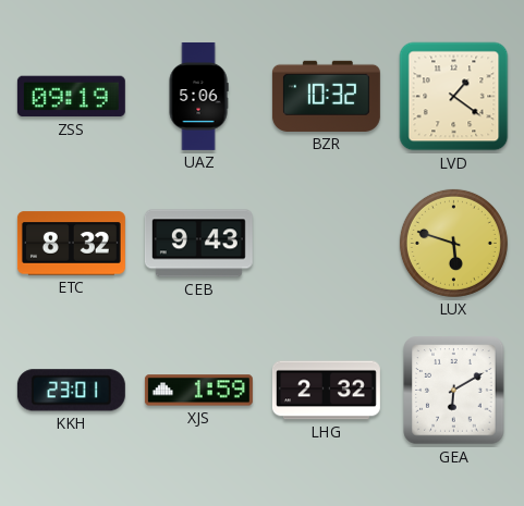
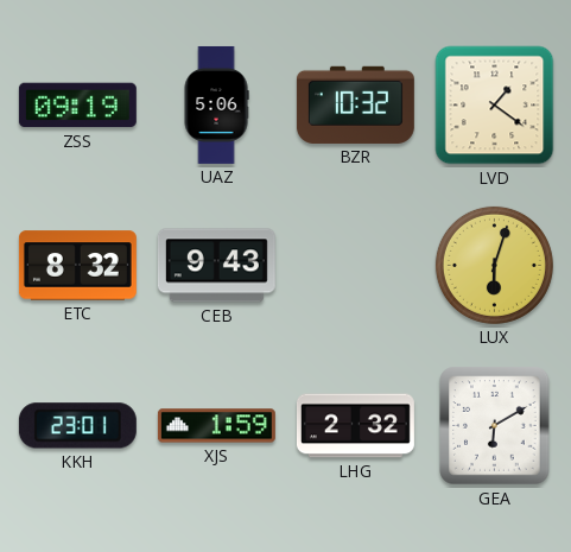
LUX: 5:48 -> 6:03
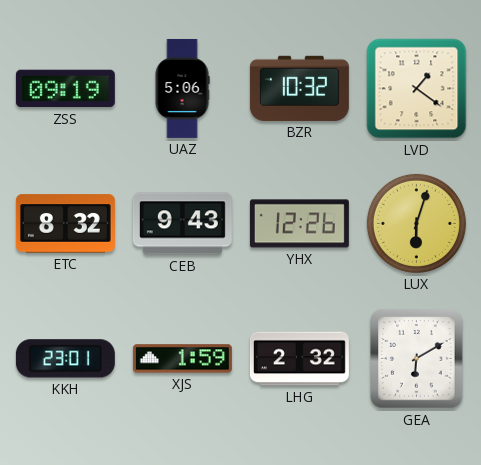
YHX: none -> 12:26
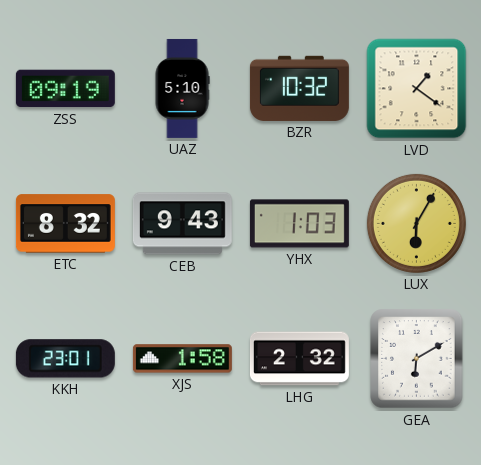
UAZ: 5:06 -> 5:10
YHX: 12:26 -> 1:03
LUX: 6:03 -> 6:05
XJS: 1:59 -> 1:58
